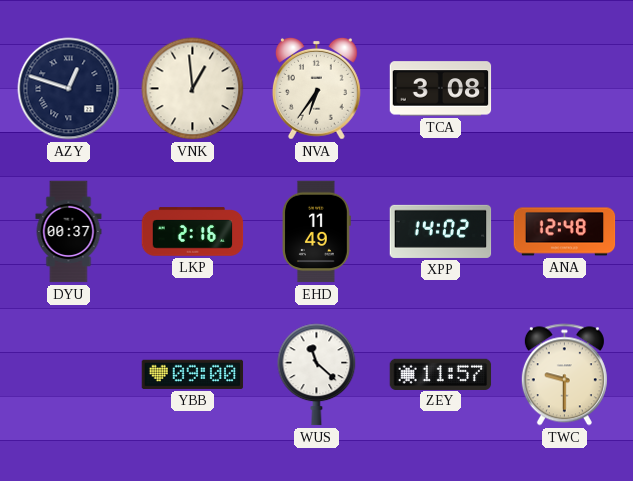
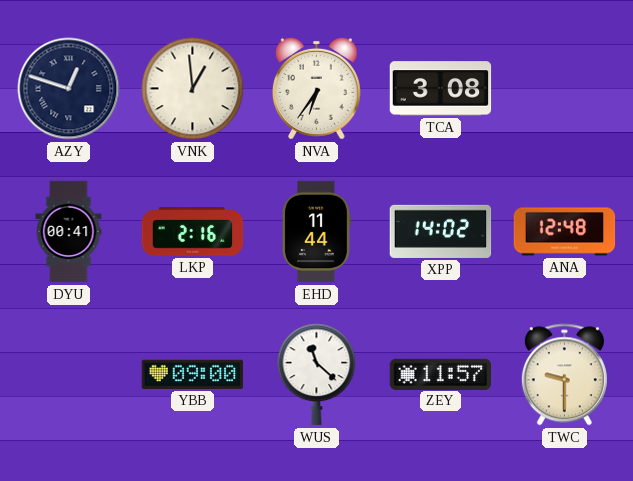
DYU: 00:37 -> 00:41
EHD: 11:49 -> 11:44
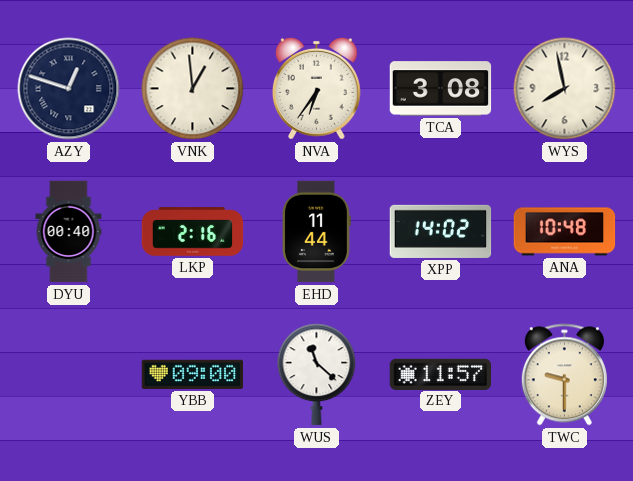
WYS: none -> 7:58
DYU: 00:41 -> 00:40
ANA: 12:48 -> 10:48
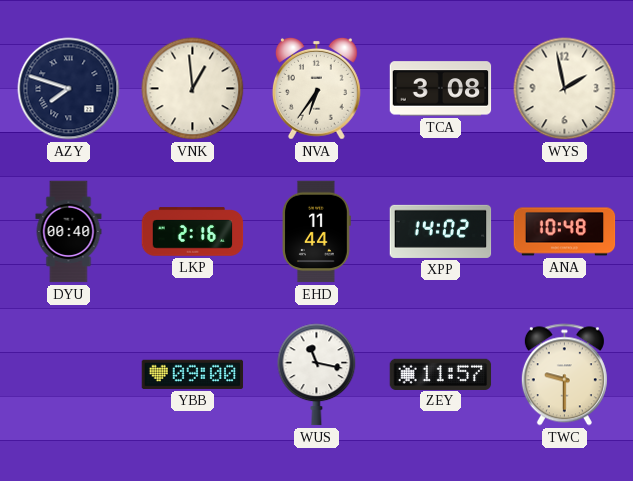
AZY: 12:48 -> 7:48
WYS: 7:58 -> 1:58
WUS: 11:22 -> 11:17
